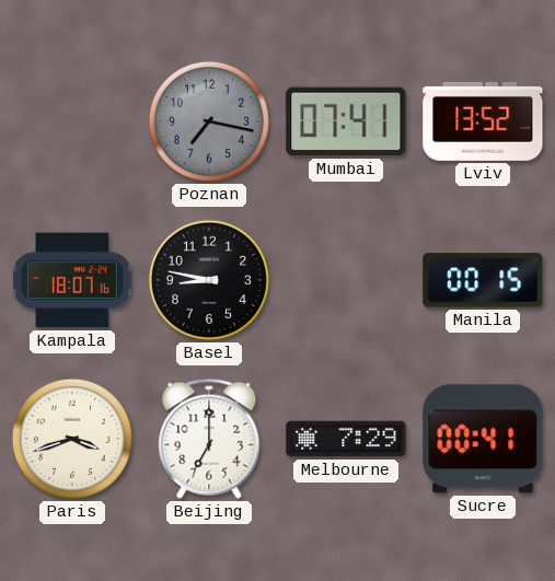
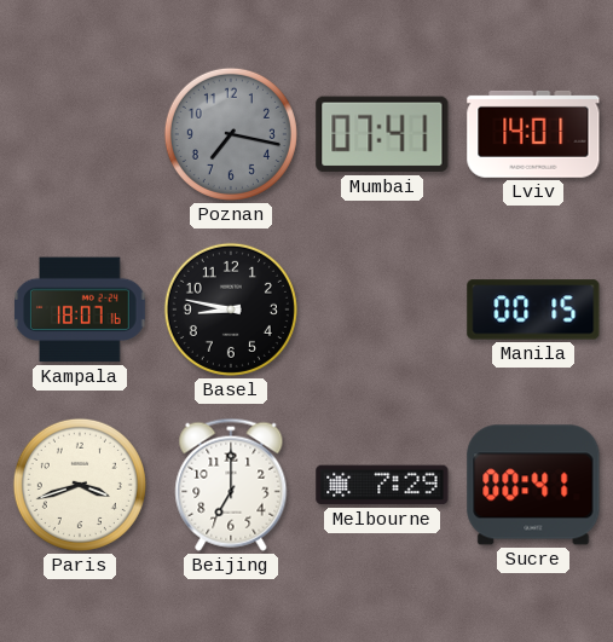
Lviv: 13:52 -> 14:01
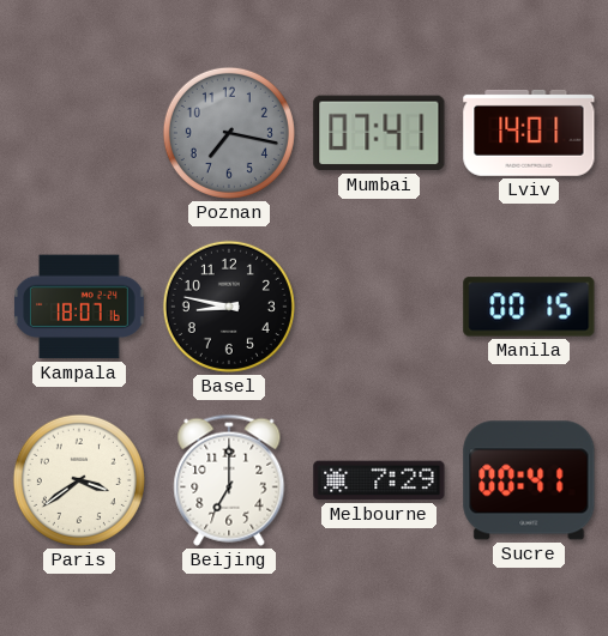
Paris: 3:42 -> 3:39
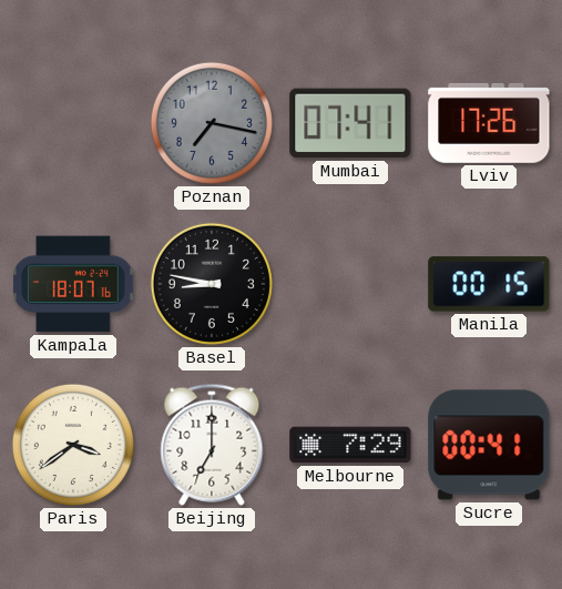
Lviv: 14:01 -> 17:26
